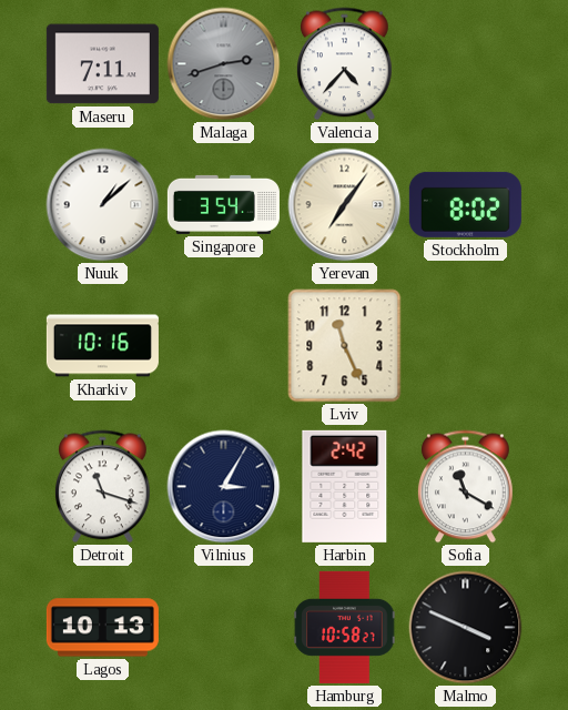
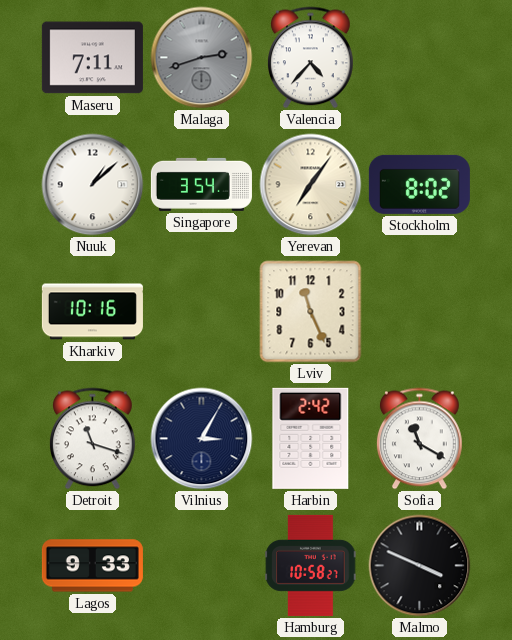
Lagos: 10:13 -> 9:33
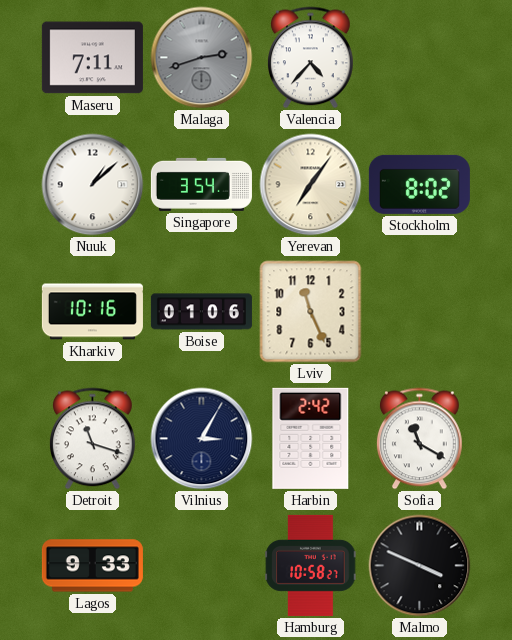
Boise: none -> 01:06
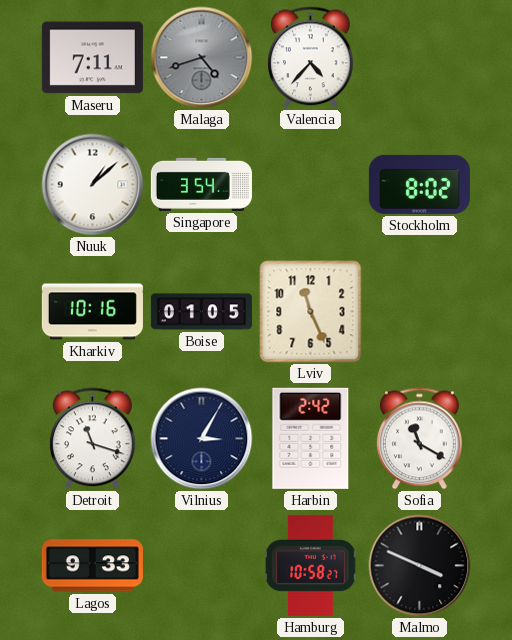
Malaga: 2:42 -> 4:42
Yerevan: 7:06 -> none
Boise: 01:06 -> 01:05
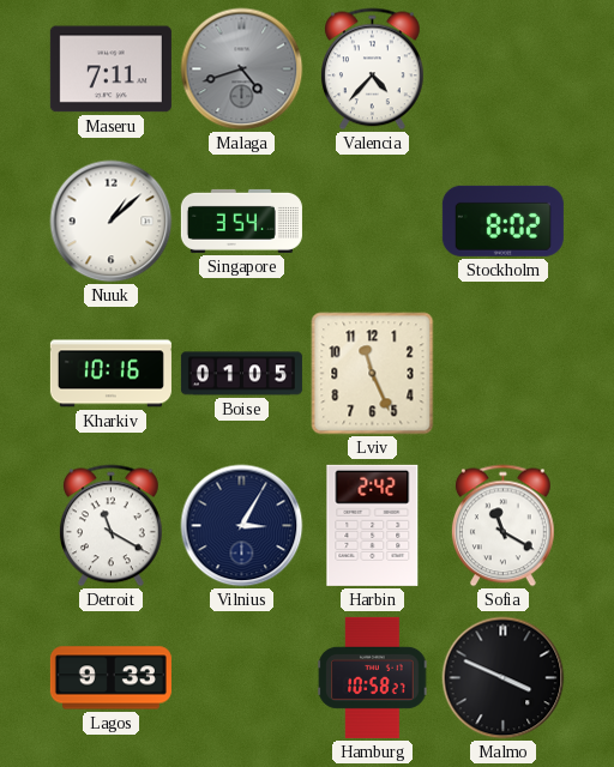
Detroit: 11:18 -> 11:20
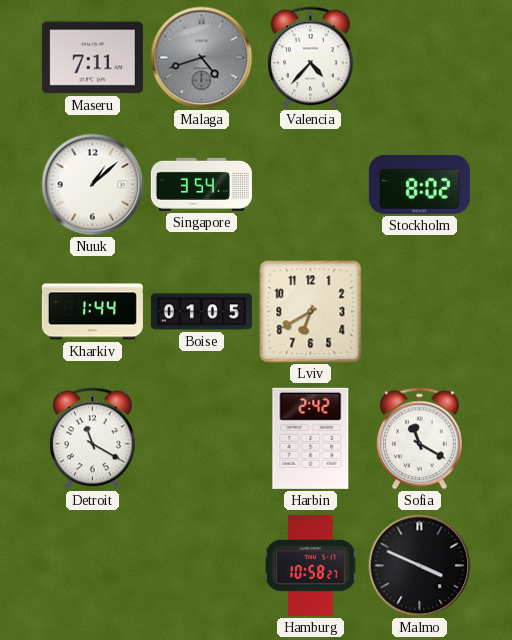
Kharkiv: 10:16 -> 1:44
Lviv: 11:26 -> 6:40
Vilnius: 3:05 -> none
Lagos: 9:33 -> none
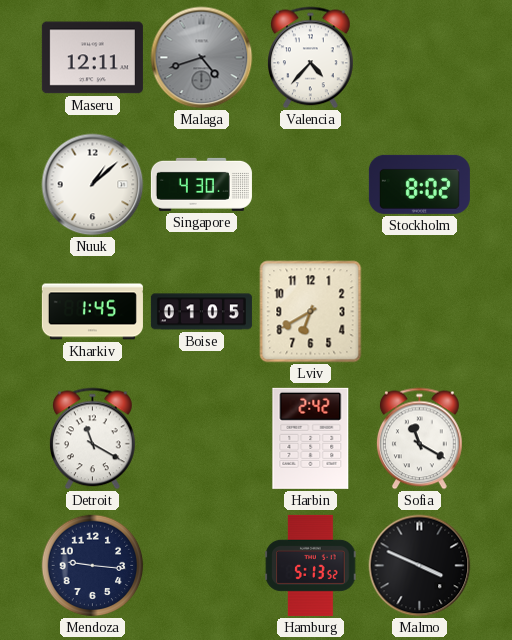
Maseru: 7:11 -> 12:11
Singapore: 3:54 -> 4:30
Kharkiv: 1:44 -> 1:45
Mendoza: none -> 9:16
Hamburg: 10:58 -> 5:13
